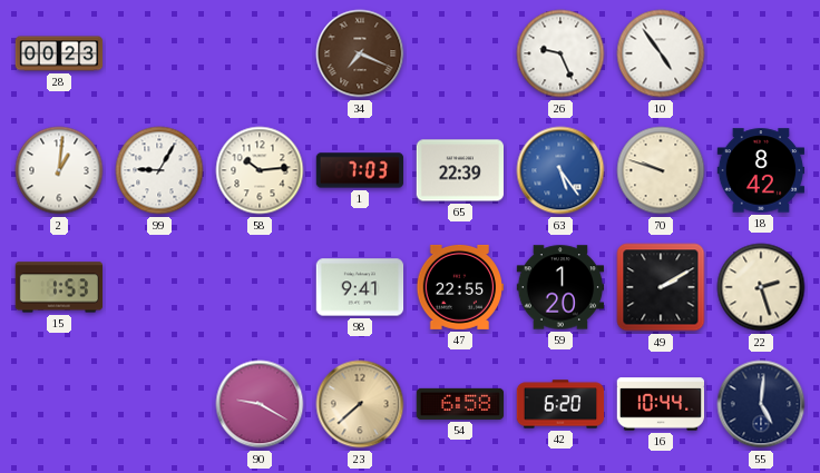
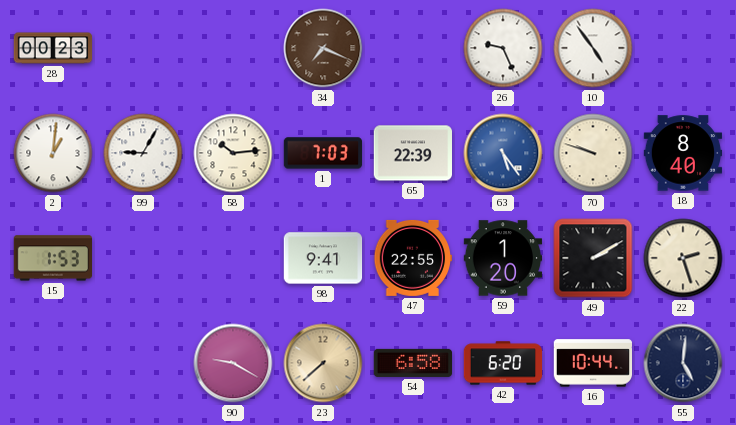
18: 8:42 -> 8:40
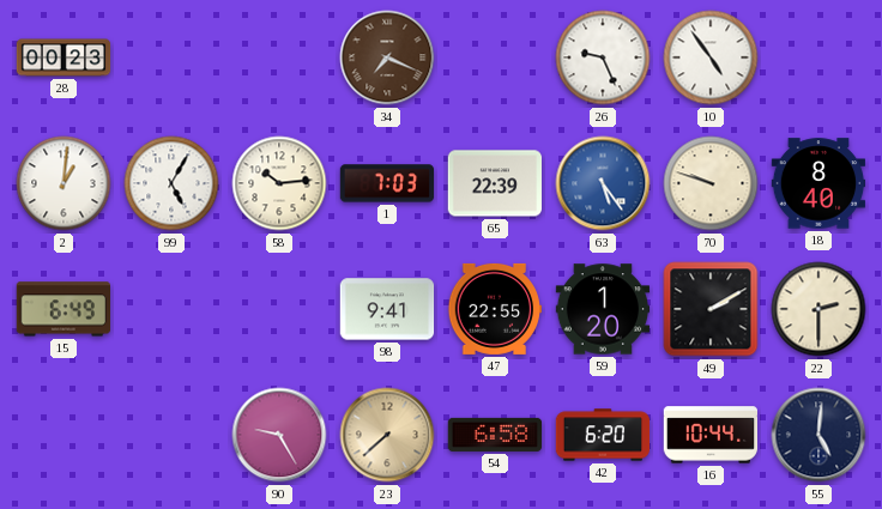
99: 9:05 -> 5:05
15: 1:53 -> 6:49
22: 2:27 -> 2:30
90: 9:20 -> 9:25
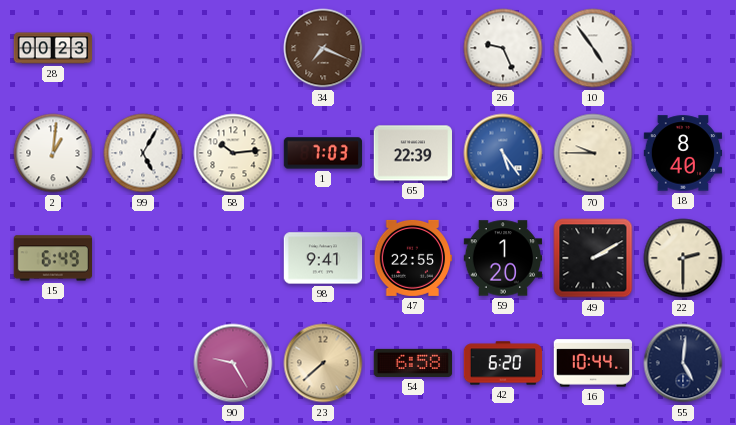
70: 9:48 -> 9:45
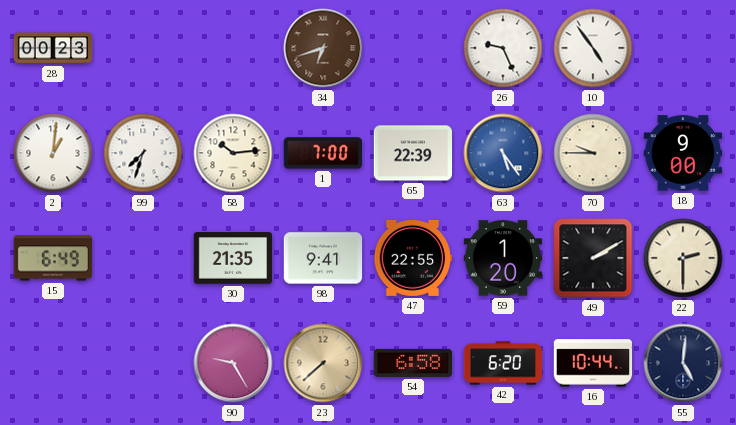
34: 7:19 -> 6:42
99: 5:05 -> 7:33
1: 7:03 -> 7:00
18: 8:40 -> 9:00
30: none -> 21:35
